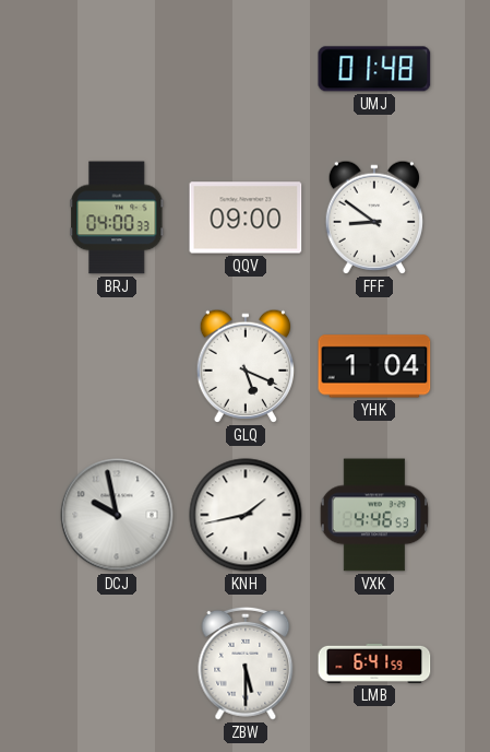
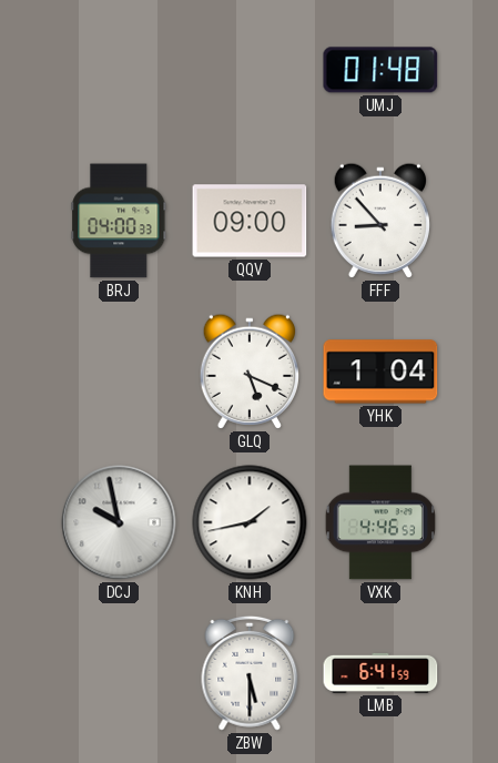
FFF: 8:51 -> 8:53
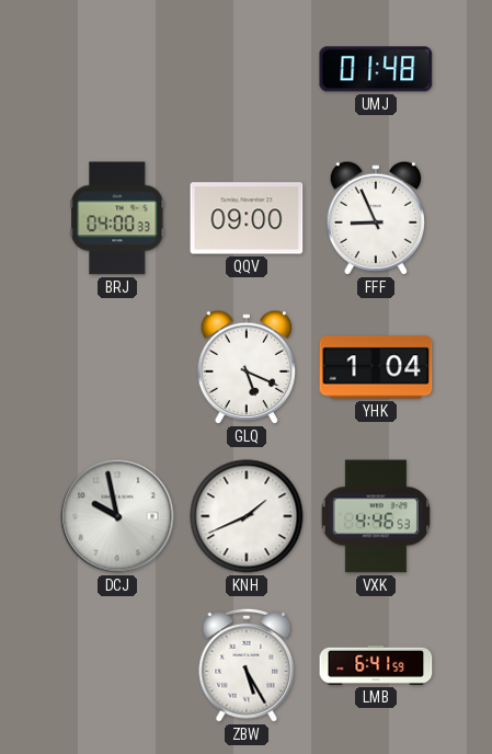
FFF: 8:53 -> 8:56
KNH: 1:43 -> 1:41
ZBW: 5:30 -> 5:25
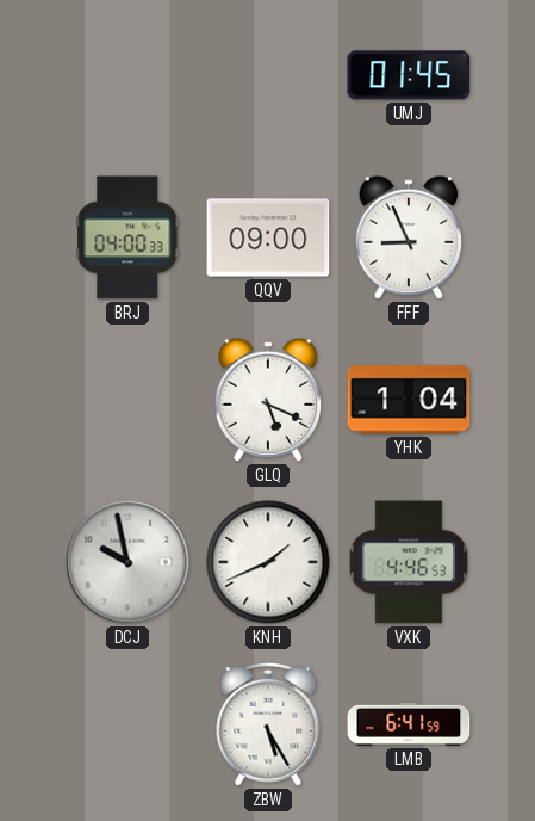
UMJ: 01:48 -> 01:45
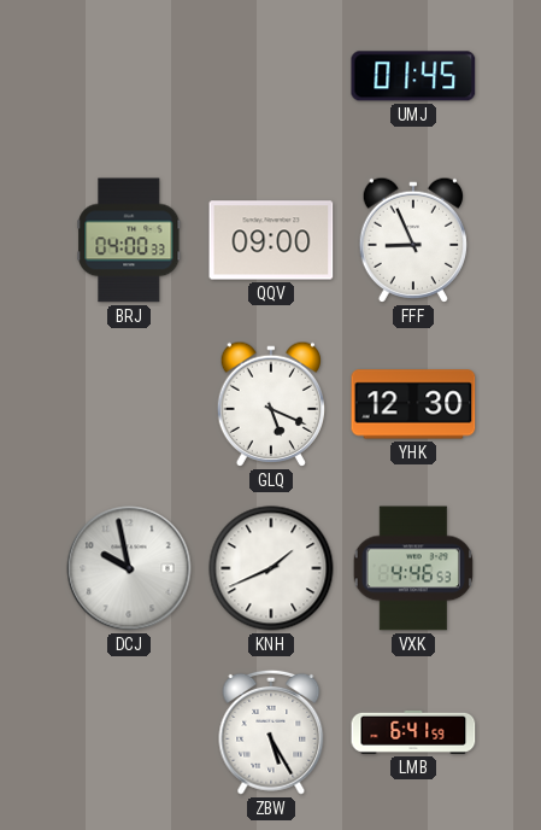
YHK: 1:04 -> 12:30
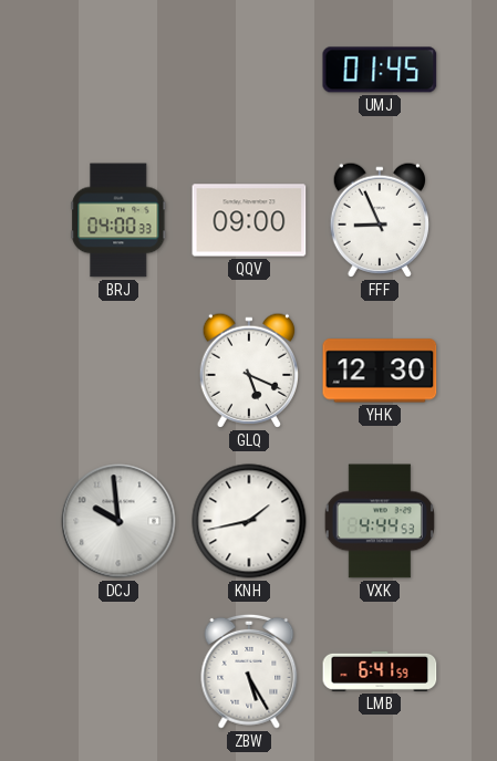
DCJ: 9:58 -> 9:59
KNH: 1:41 -> 1:43
VXK: 4:46 -> 4:44
